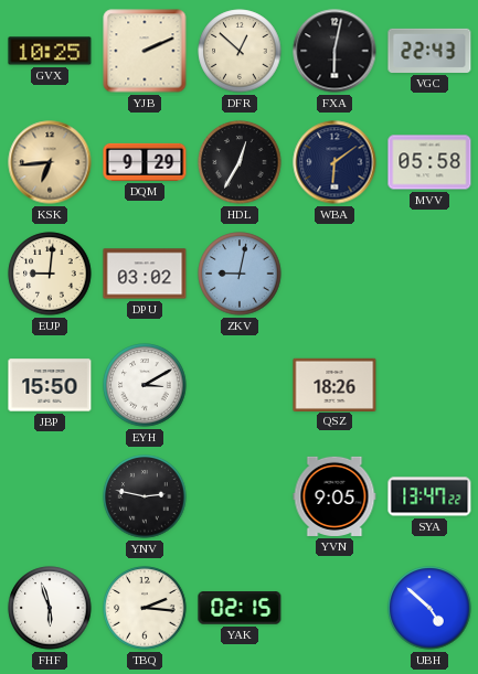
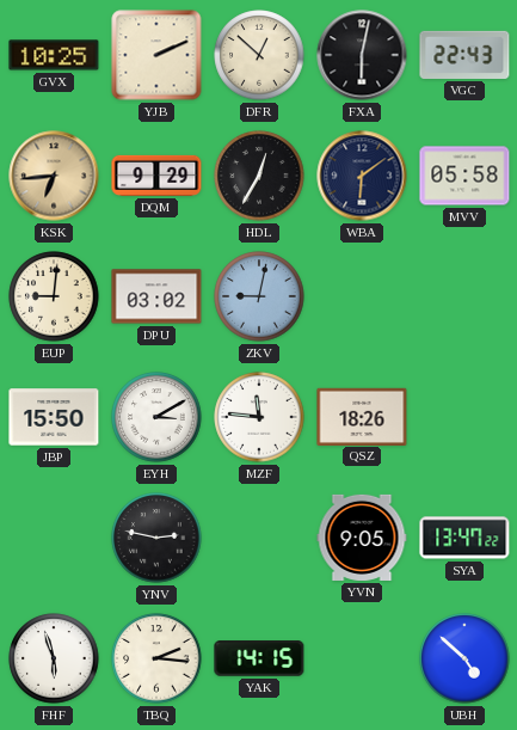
MZF: none -> 11:46
YAK: 02:15 -> 14:15
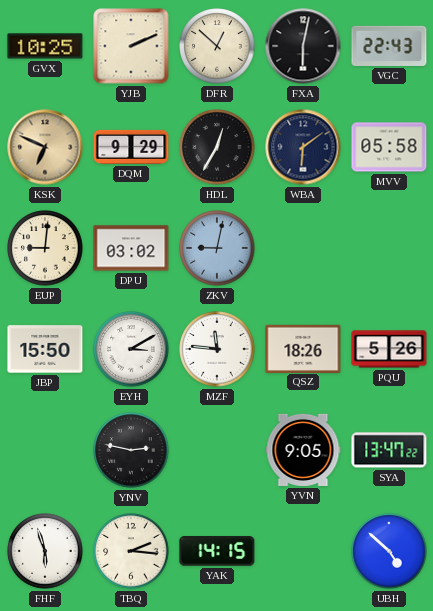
KSK: 6:44 -> 6:49
PQU: none -> 5:26
